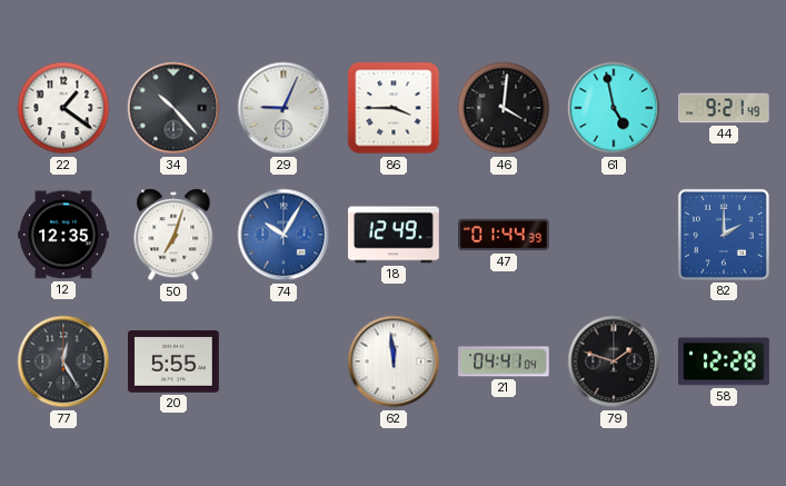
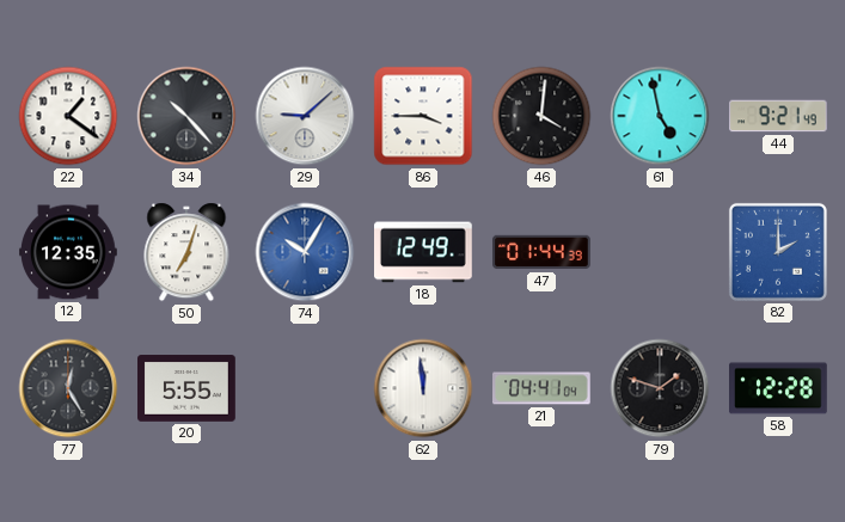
29: 9:04 -> 9:08
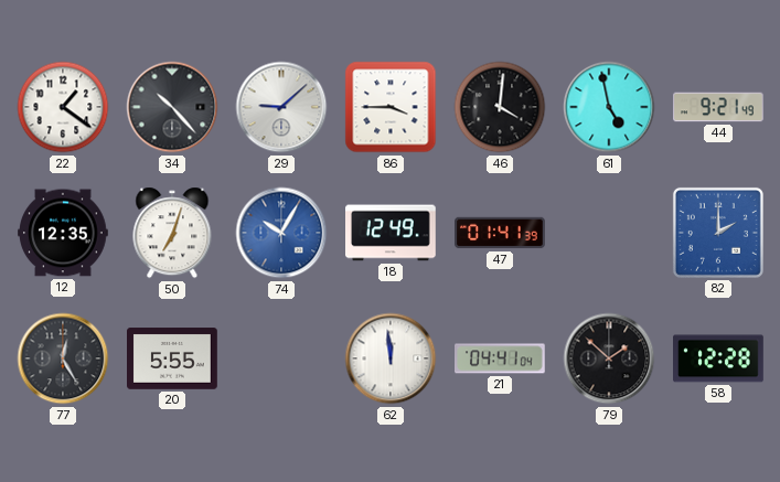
47: 01:44 -> 01:41
79: 1:48 -> 1:52
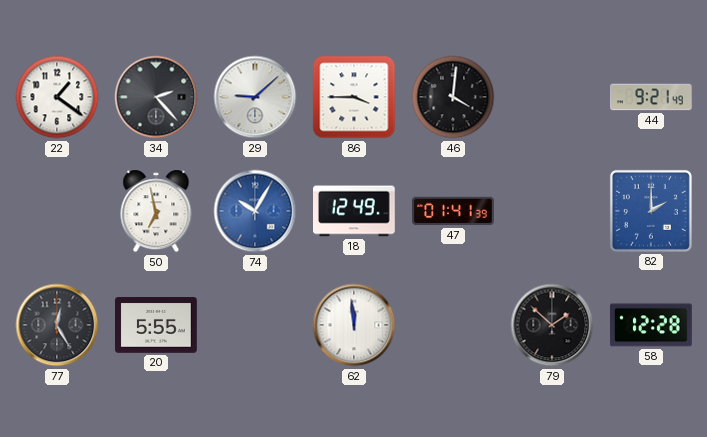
34: 10:23 -> 2:23
61: 4:58 -> none
12: 12:35 -> none
50: 7:03 -> 6:58
21: 04:41 -> none
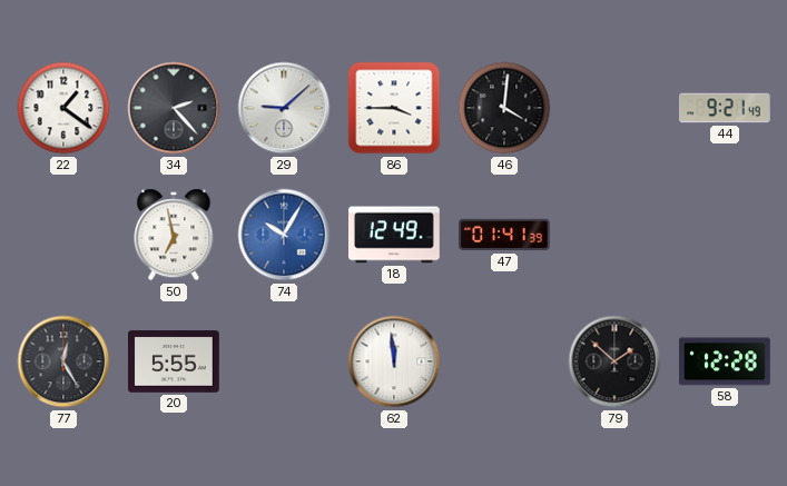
82: 2:00 -> none
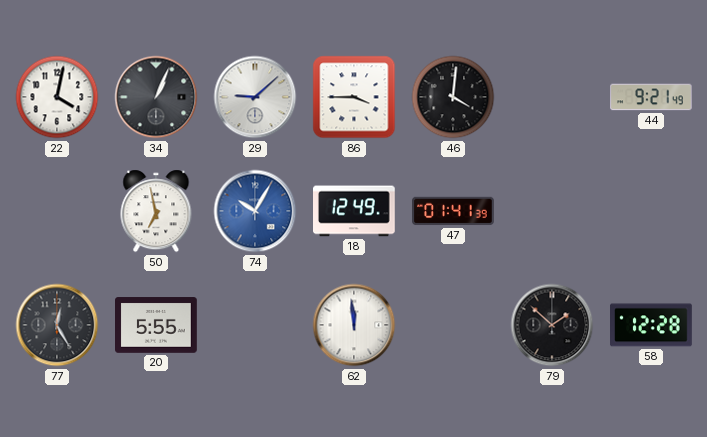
22: 1:21 -> 4:02
34: 2:23 -> 1:04
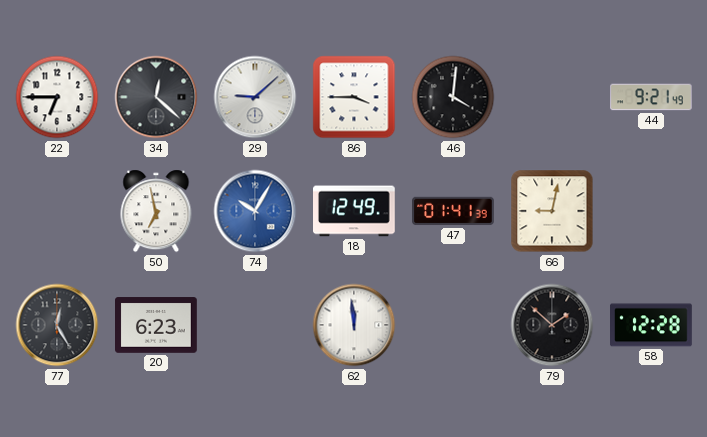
22: 4:02 -> 6:45
34: 1:04 -> 12:22
66: none -> 9:02
20: 5:55 -> 6:23
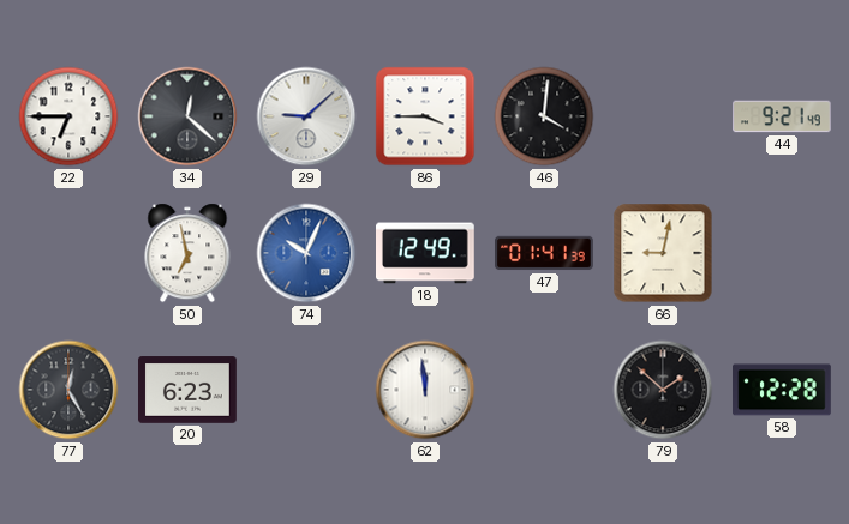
74: 10:05 -> 10:04
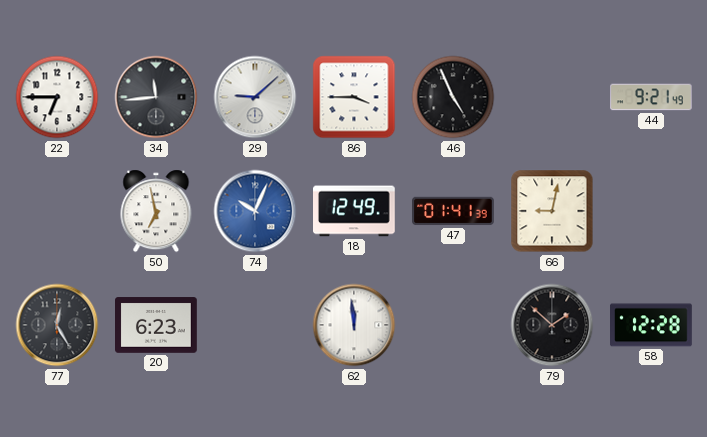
34: 12:22 -> 11:44
46: 4:01 -> 4:56
